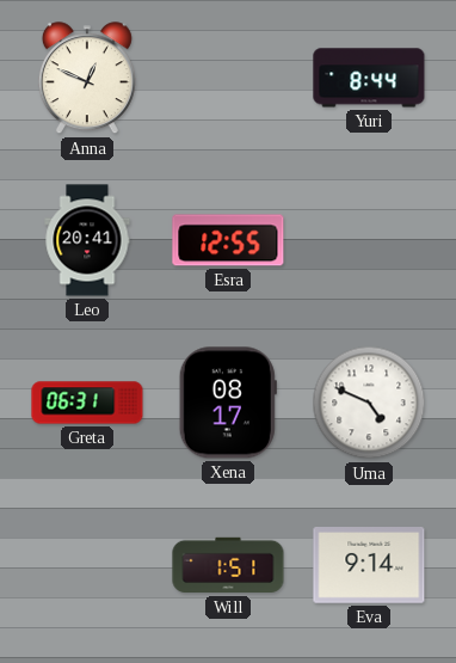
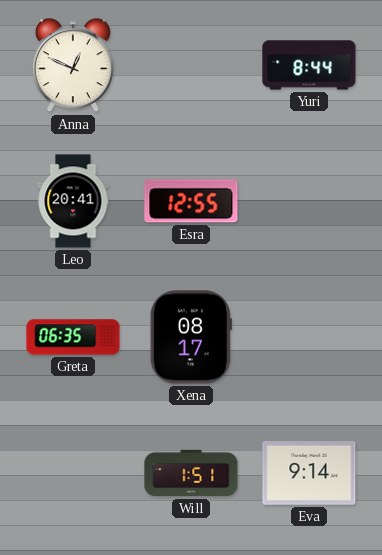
Greta: 06:31 -> 06:35
Uma: 4:49 -> none
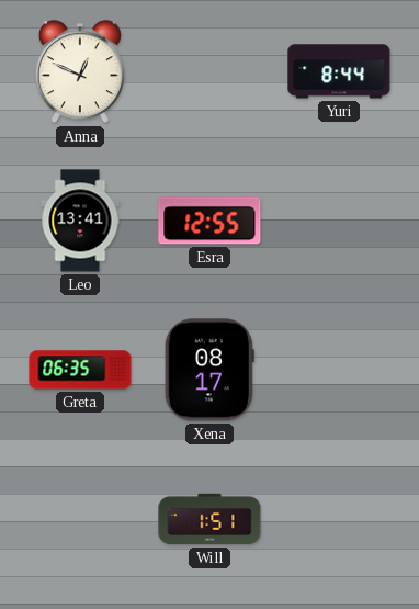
Leo: 20:41 -> 13:41
Eva: 9:14 -> none
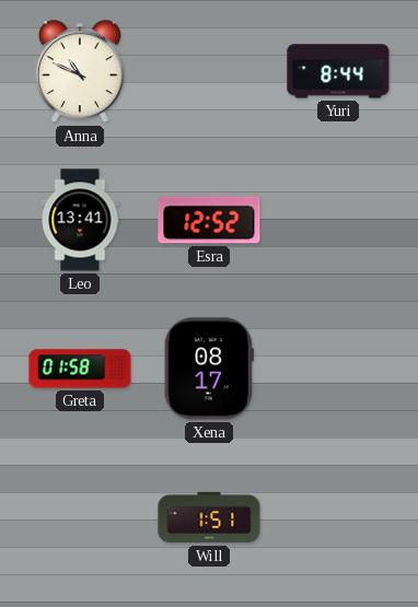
Anna: 12:49 -> 10:49
Esra: 12:55 -> 12:52
Greta: 06:35 -> 01:58
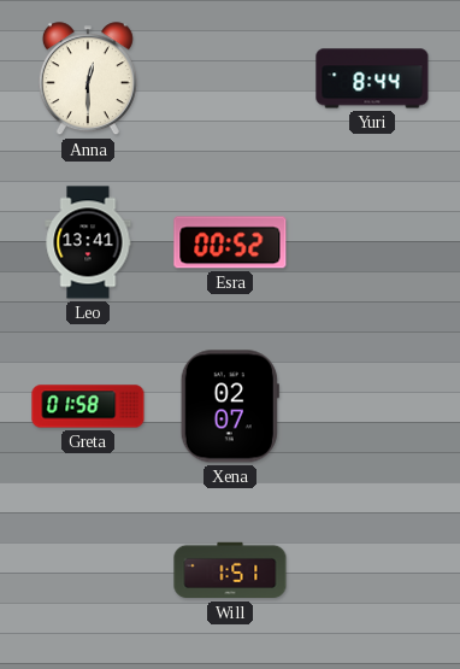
Anna: 10:49 -> 12:30
Esra: 12:52 -> 00:52
Xena: 08:17 -> 02:07
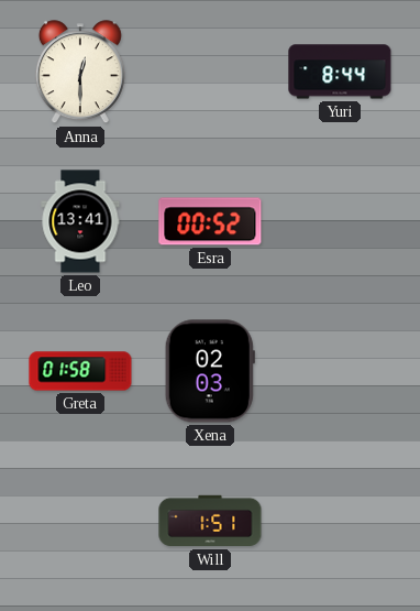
Xena: 02:07 -> 02:03
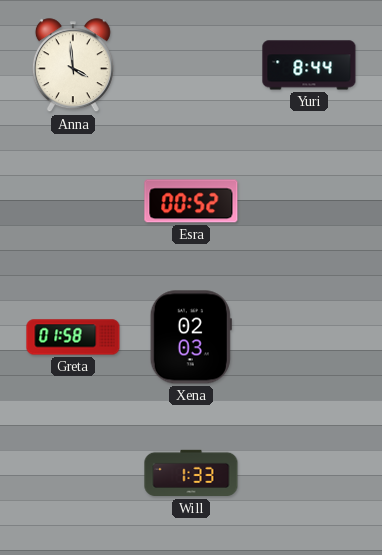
Anna: 12:30 -> 3:59
Leo: 13:41 -> none
Will: 1:51 -> 1:33
